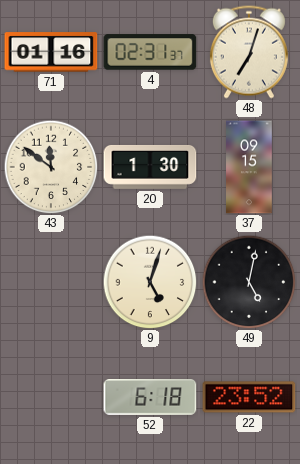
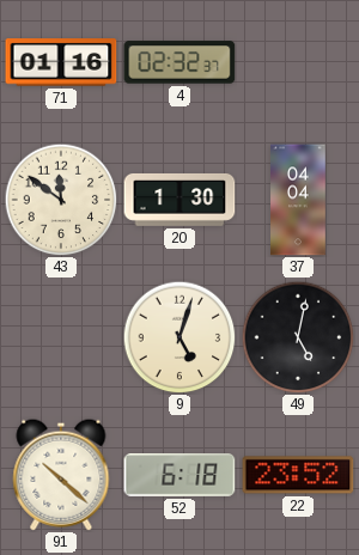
4: 02:31 -> 02:32
48: 7:03 -> none
37: 09:15 -> 04:04
91: none -> 10:22
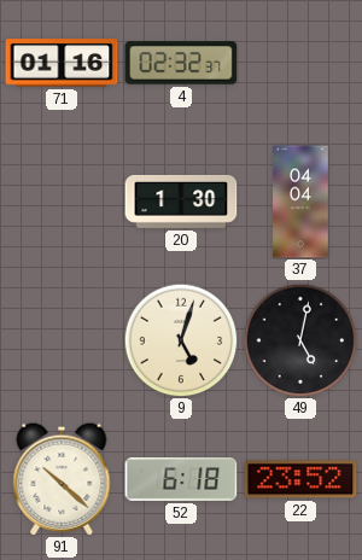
43: 11:51 -> none
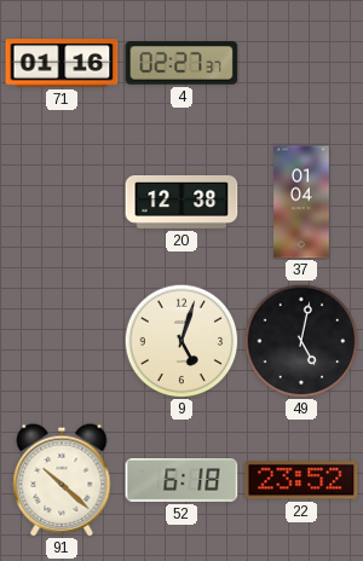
4: 02:32 -> 02:27
20: 1:30 -> 12:38
37: 04:04 -> 01:04
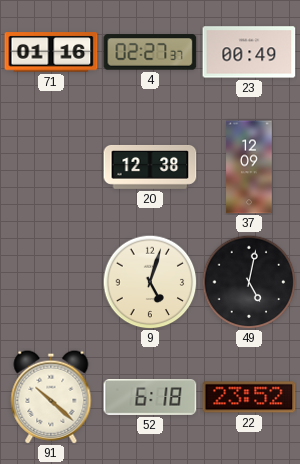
23: none -> 00:49
37: 01:04 -> 12:09
